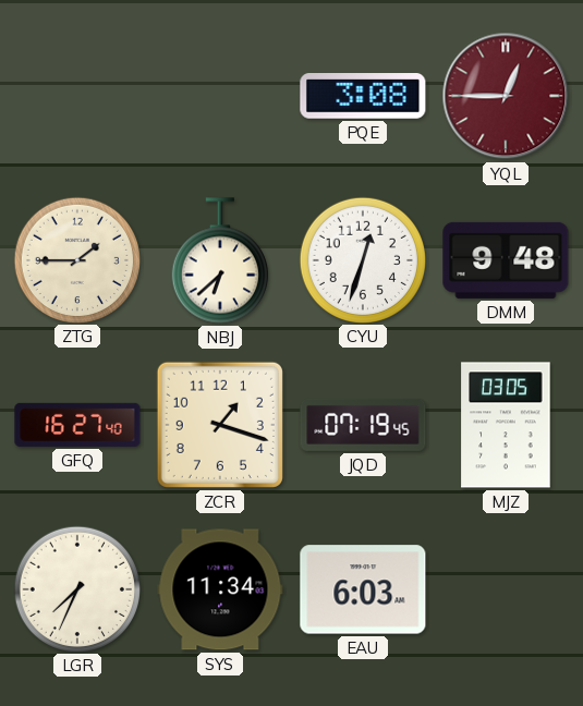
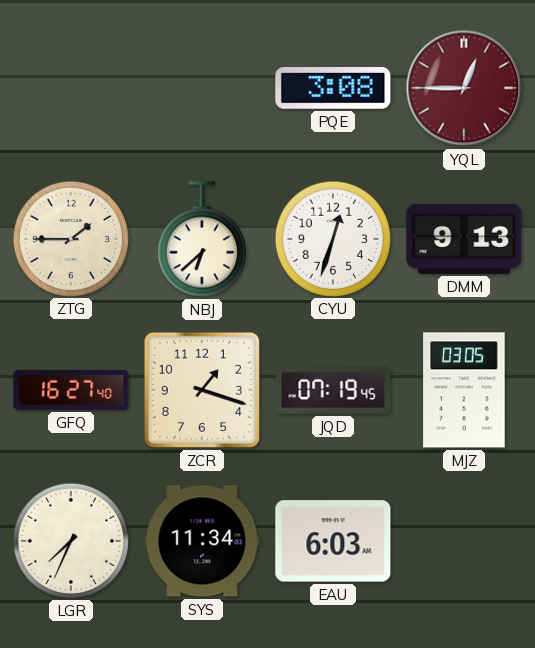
DMM: 9:48 -> 9:13
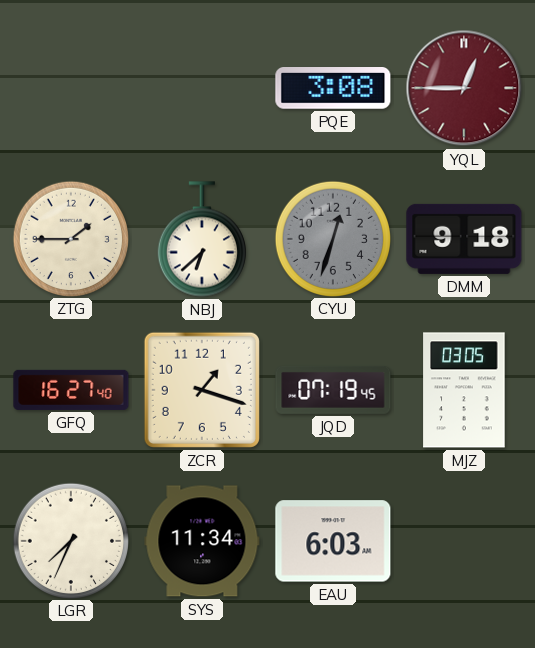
CYU dial: white -> grey
DMM: 9:13 -> 9:18
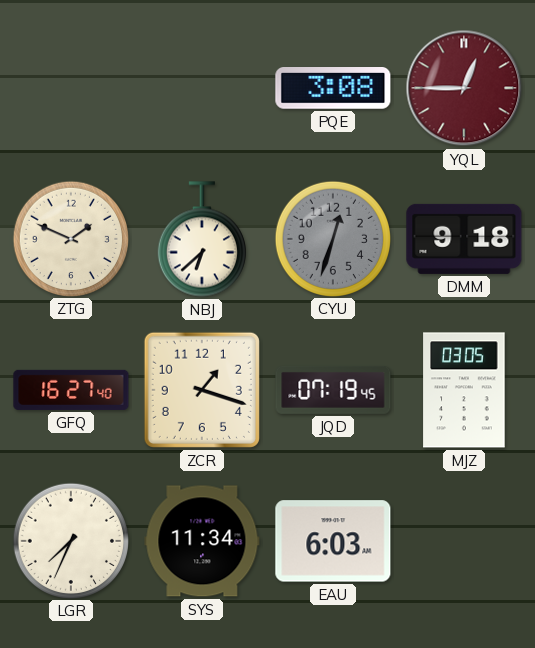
ZTG: 1:45 -> 1:49
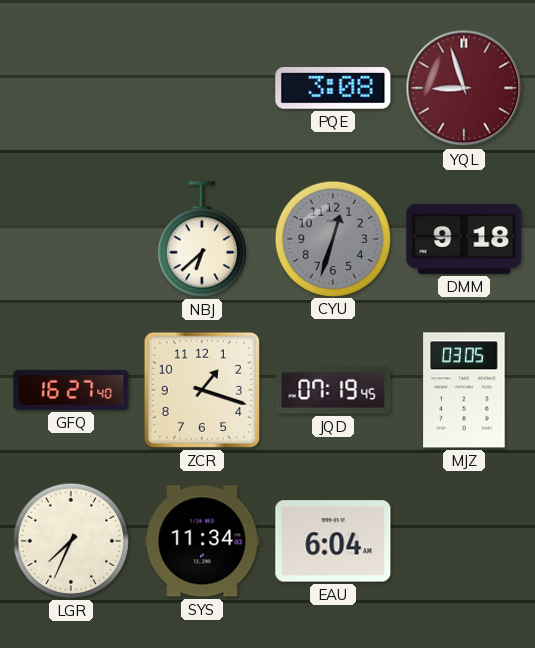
YQL: 12:45 -> 8:57
ZTG: 1:49 -> none
EAU: 6:03 -> 6:04
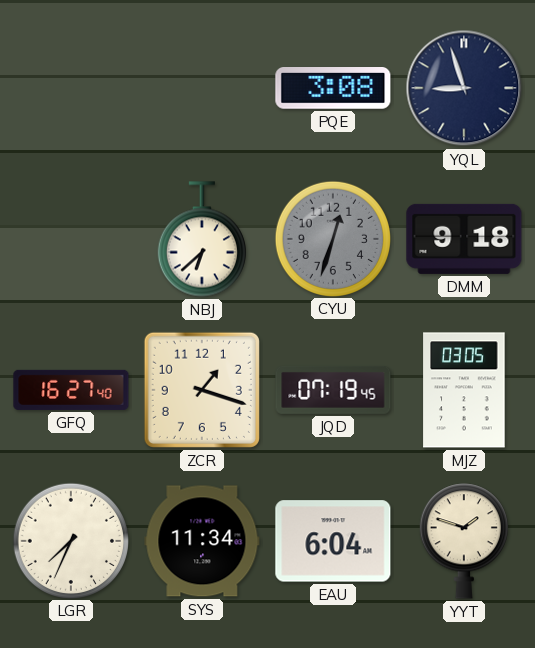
YQL dial: burgundy -> navy
YYT: none -> 1:48
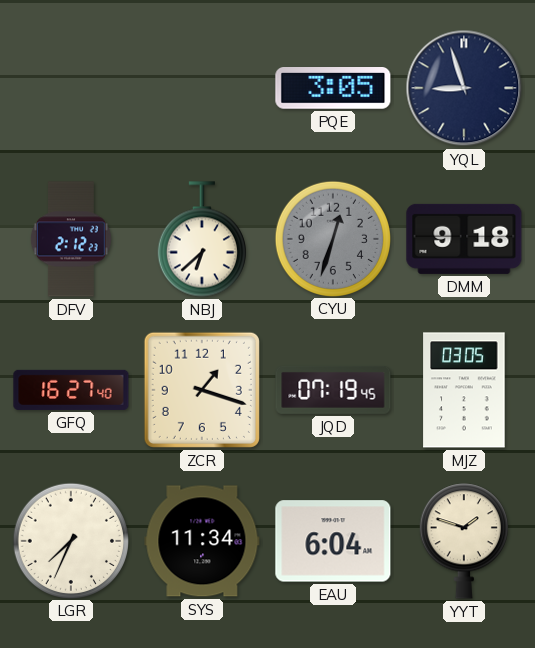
PQE: 3:08 -> 3:05
DFV: none -> 2:12
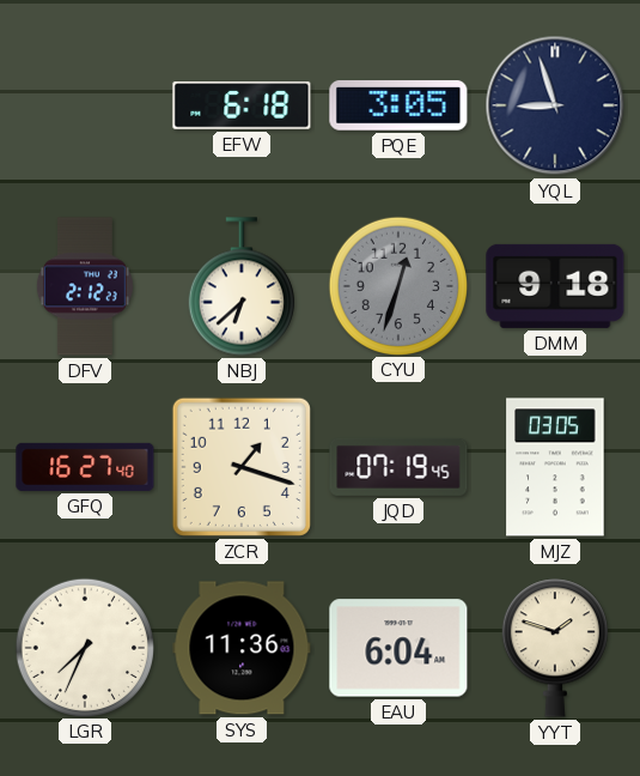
EFW: none -> 6:18
SYS: 11:34 -> 11:36
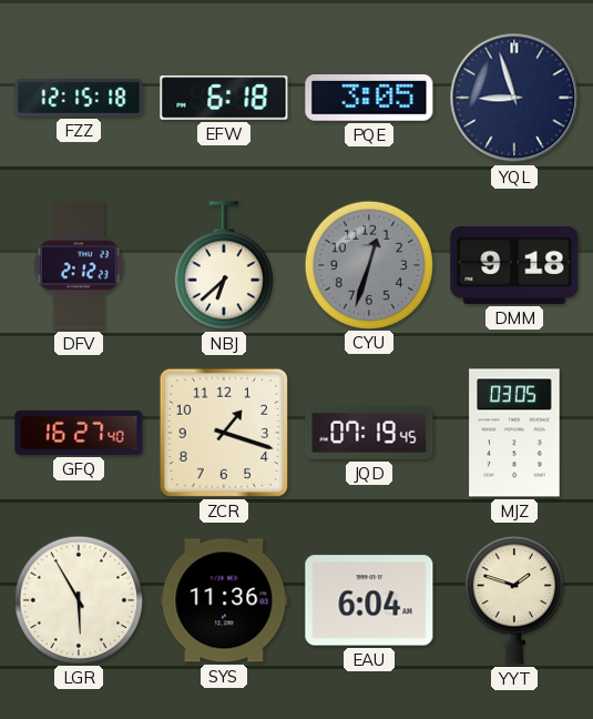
FZZ: none -> 12:15
LGR: 7:34 -> 5:55
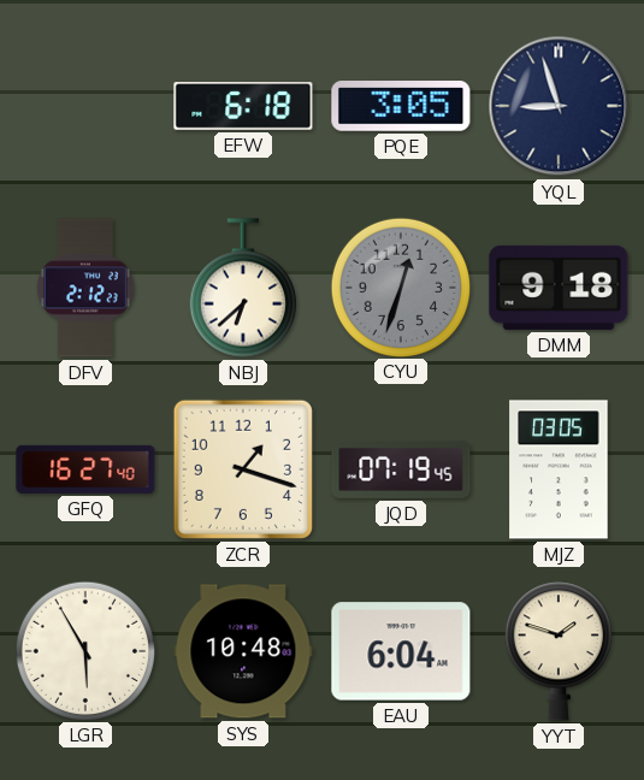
FZZ: 12:15 -> none
SYS: 11:36 -> 10:48
